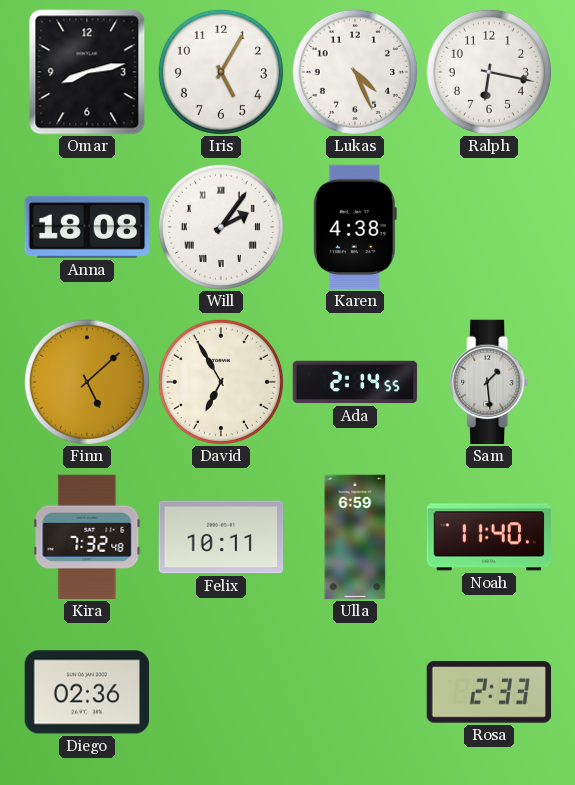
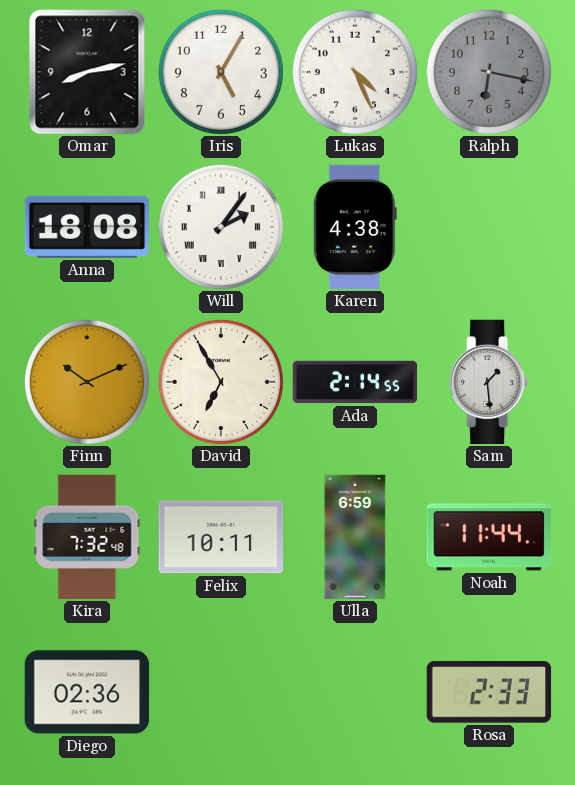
Ralph dial: white -> grey
Finn: 5:08 -> 10:11
Noah: 11:40 -> 11:44
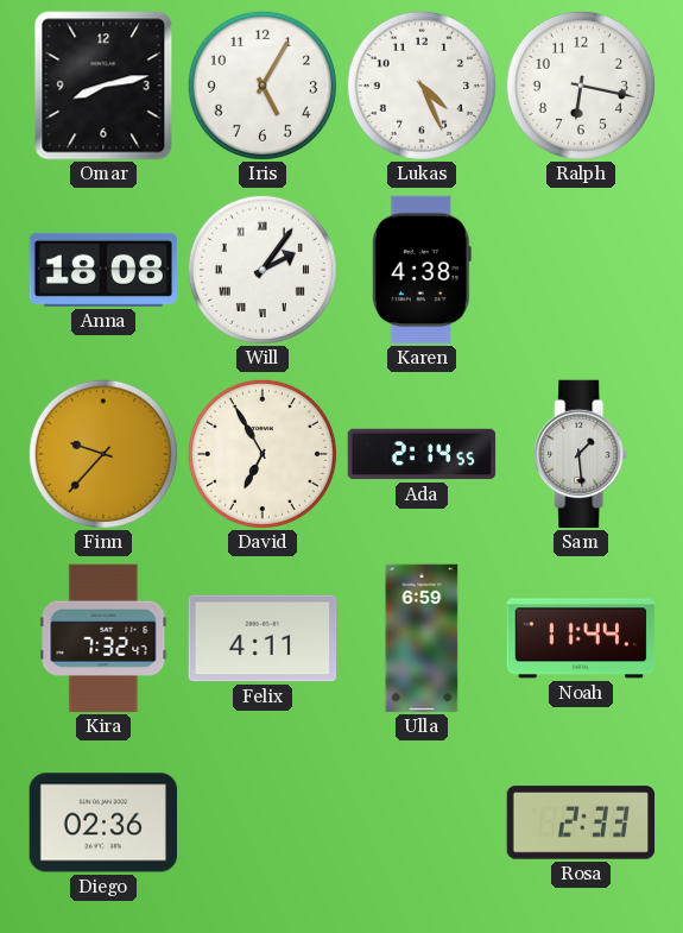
Ralph dial: grey -> white
Finn: 10:11 -> 9:37
Kira: 7:32:48 -> 7:32:47
Felix: 10:11 -> 4:11
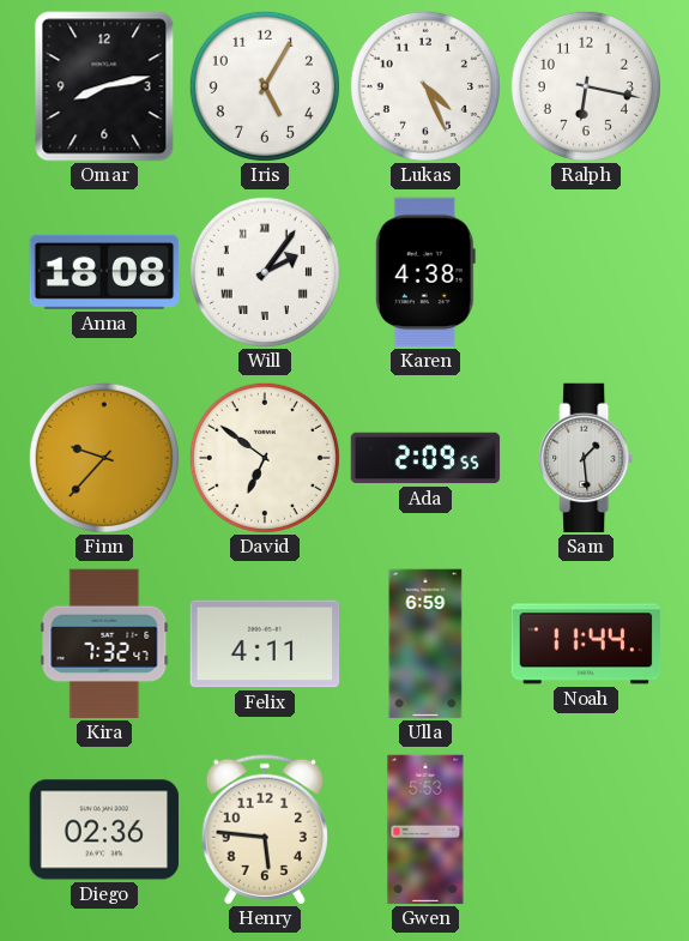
David: 6:55 -> 6:51
Ada: 2:14 -> 2:09
Henry: none -> 5:46
Gwen: none -> 5:53
Rosa: 2:33 -> none
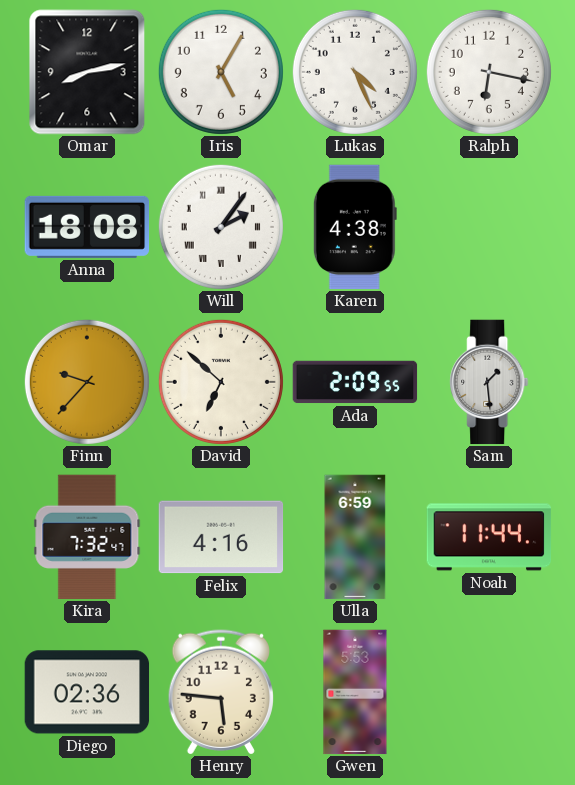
David: 6:51 -> 6:52
Felix: 4:11 -> 4:16
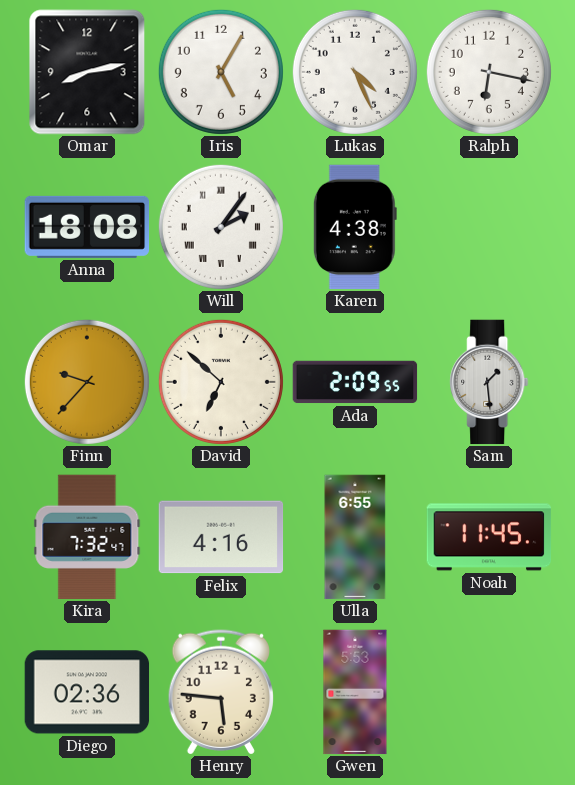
Ulla: 6:59 -> 6:55
Noah: 11:44 -> 11:45
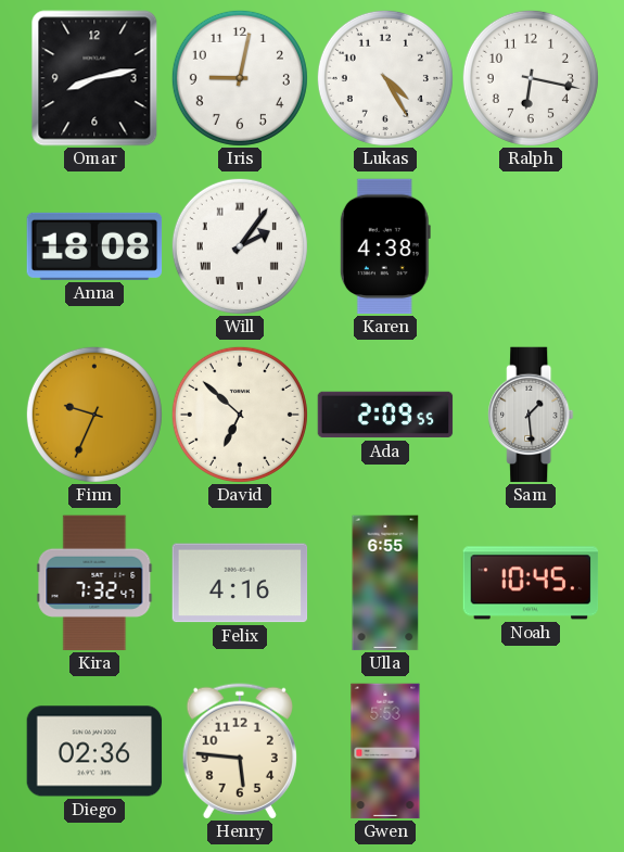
Iris: 5:05 -> 9:02
Lukas: 4:26 -> 4:25
Finn: 9:37 -> 9:34
Noah: 11:45 -> 10:45
